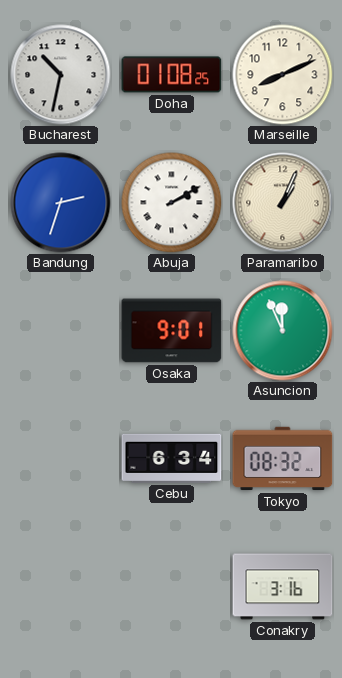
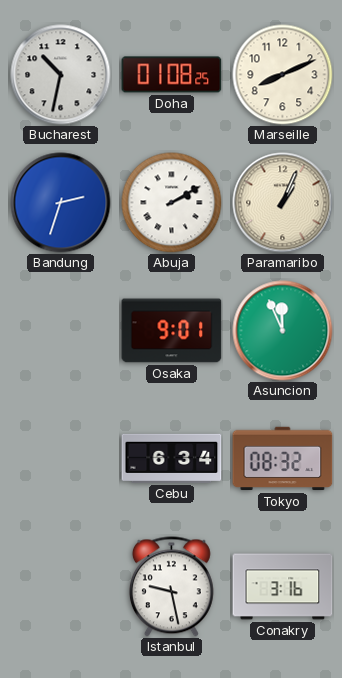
Istanbul: none -> 9:28
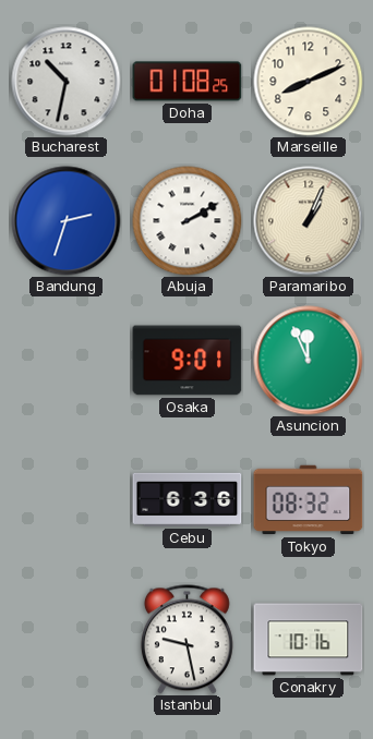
Cebu: 6:34 -> 6:36
Conakry: 3:16 -> 10:16
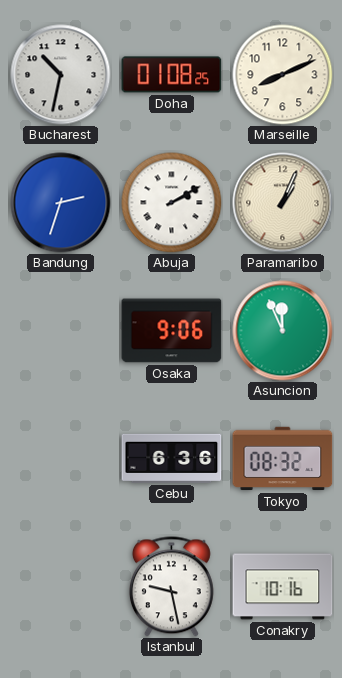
Osaka: 9:01 -> 9:06
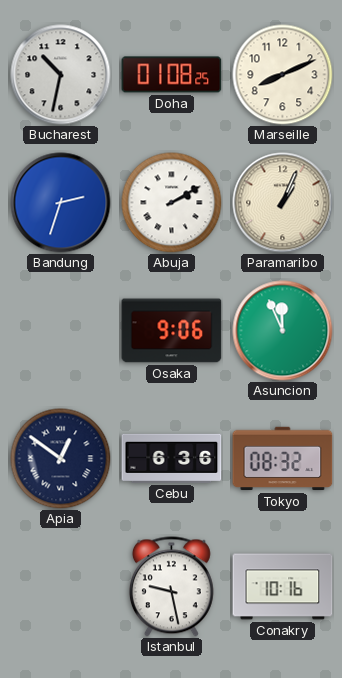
Apia: none -> 12:51
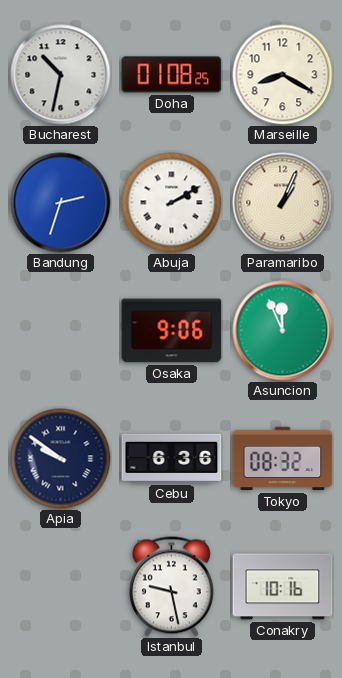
Marseille: 8:11 -> 8:20
Apia: 12:51 -> 9:51
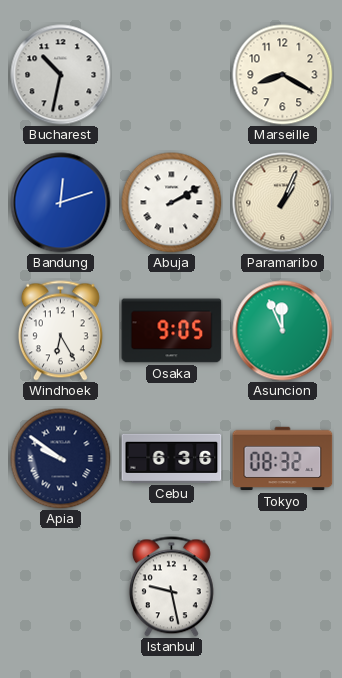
Doha: 01:08 -> none
Bandung: 2:33 -> 12:12
Windhoek: none -> 6:25
Osaka: 9:06 -> 9:05
Conakry: 10:16 -> none
